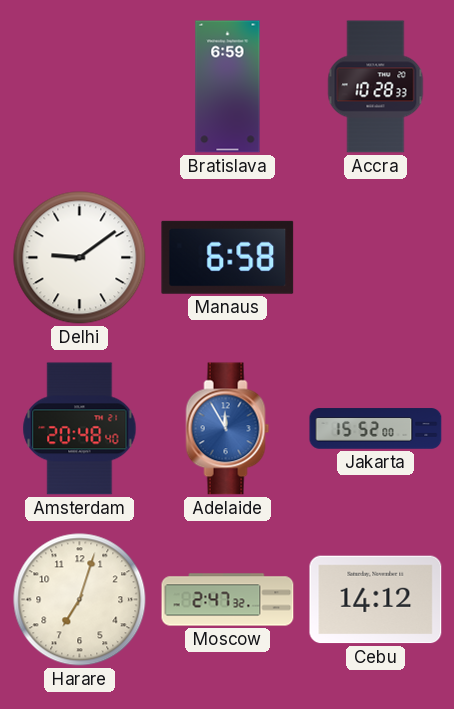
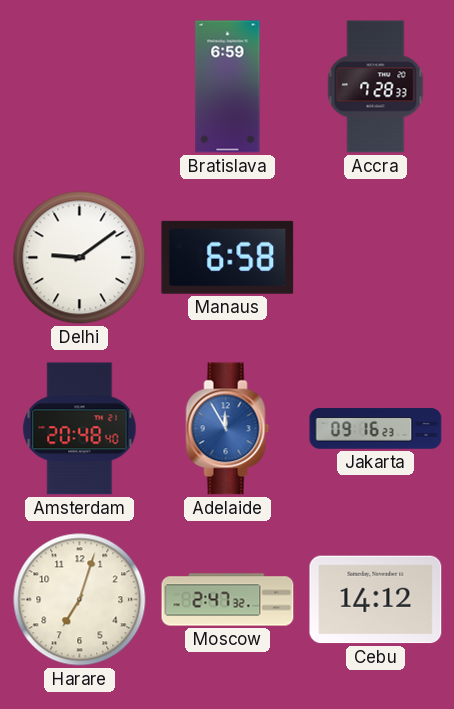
Accra: 10:28 -> 7:28
Jakarta: 15:52 -> 09:16
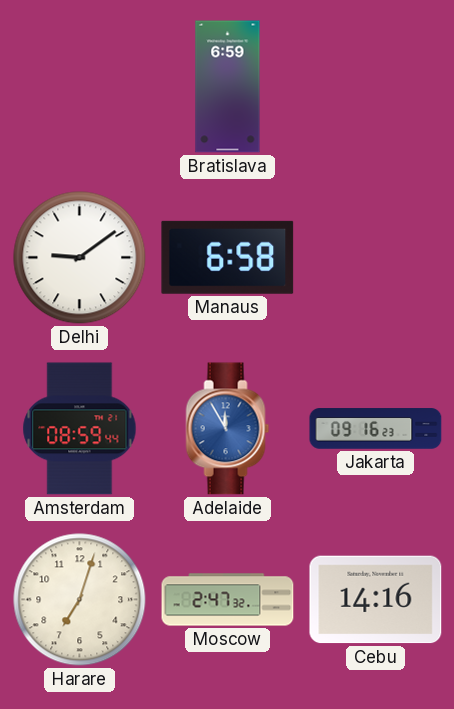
Accra: 7:28 -> none
Amsterdam: 20:48 -> 08:59
Cebu: 14:12 -> 14:16
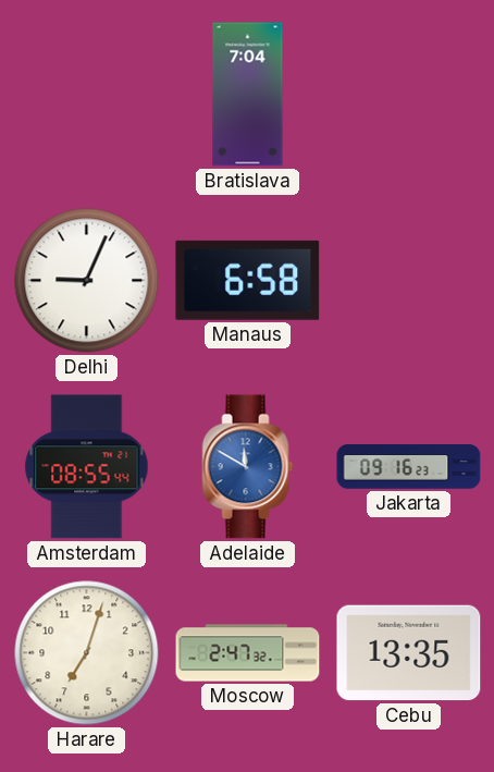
Bratislava: 6:59 -> 7:04
Delhi: 9:09 -> 9:04
Amsterdam: 08:59 -> 08:55
Adelaide: 11:55 -> 11:50
Cebu: 14:16 -> 13:35
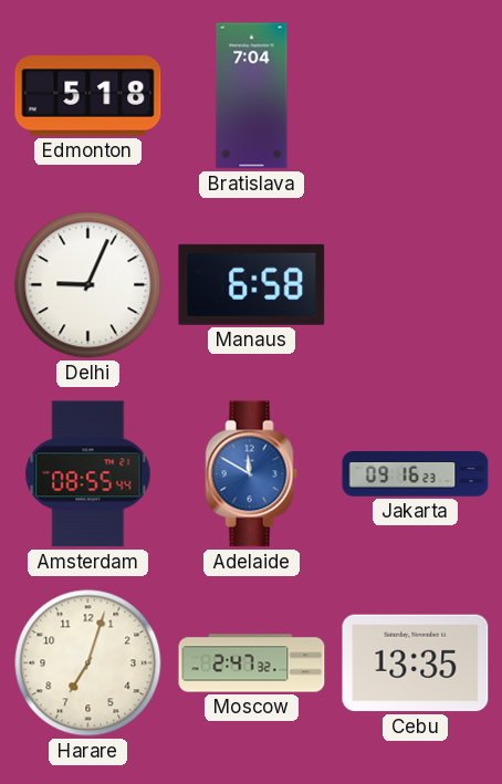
Edmonton: none -> 5:18
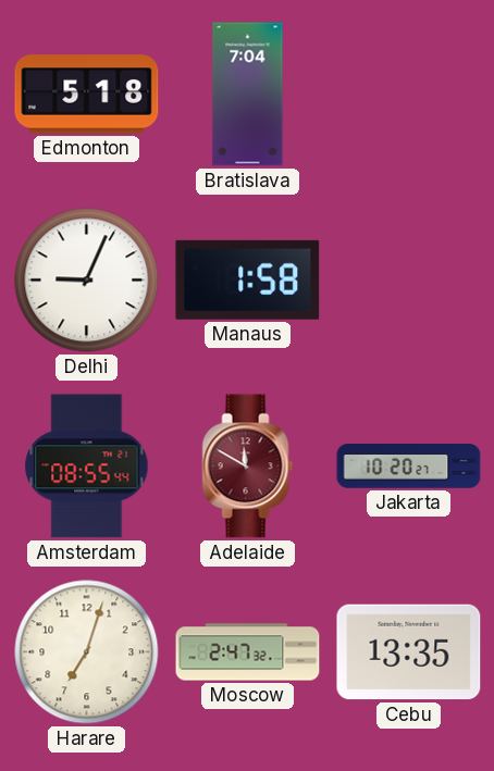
Manaus: 6:58 -> 1:58
Adelaide dial: blue -> burgundy
Jakarta: 09:16 -> 10:20
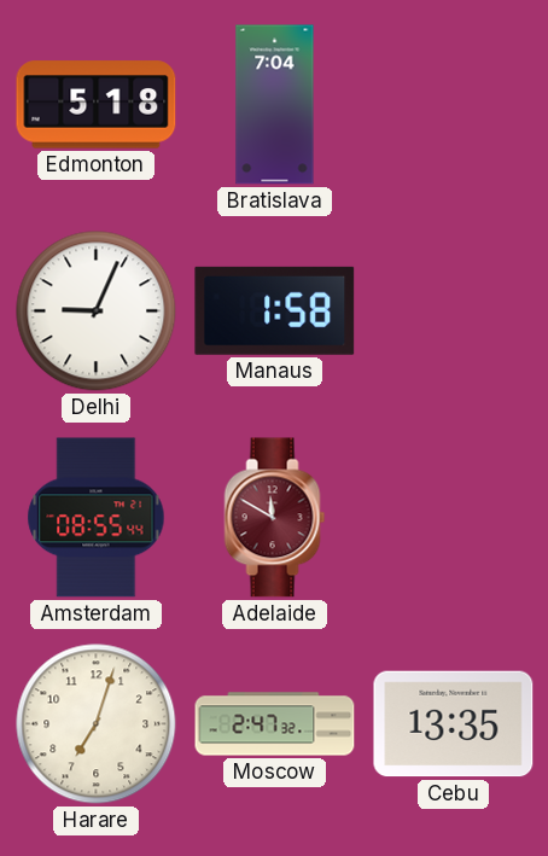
Jakarta: 10:20 -> none
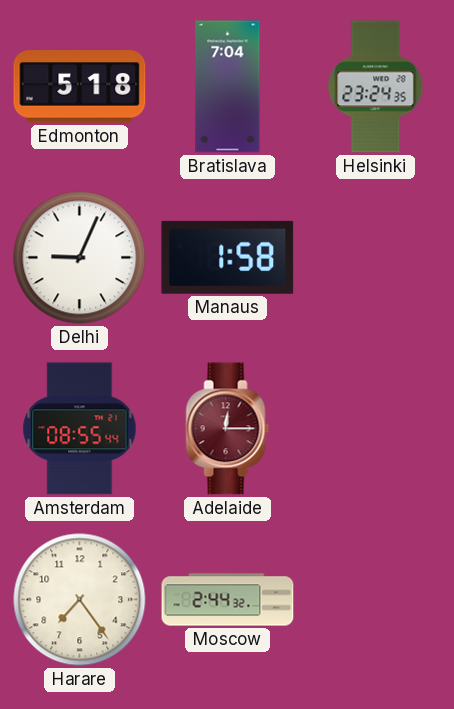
Helsinki: none -> 23:24
Adelaide: 11:50 -> 12:15
Harare: 7:03 -> 7:24
Moscow: 2:47 -> 2:44
Cebu: 13:35 -> none
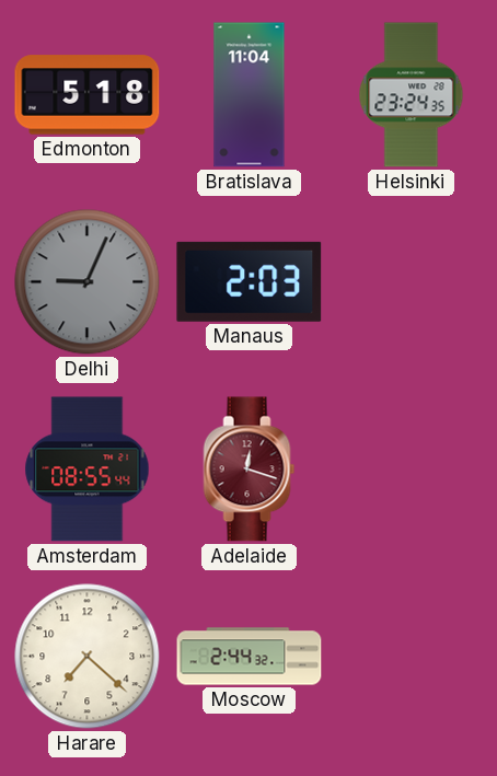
Bratislava: 7:04 -> 11:04
Delhi dial: white -> grey
Manaus: 1:58 -> 2:03
Adelaide: 12:15 -> 12:18
Harare: 7:24 -> 7:22
